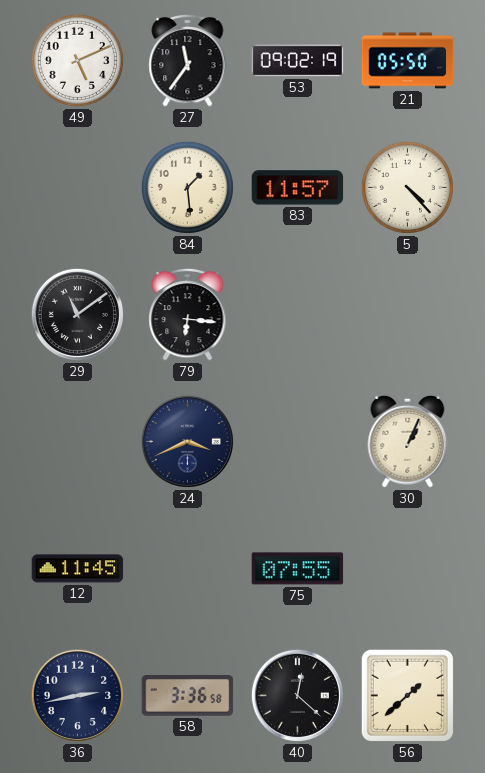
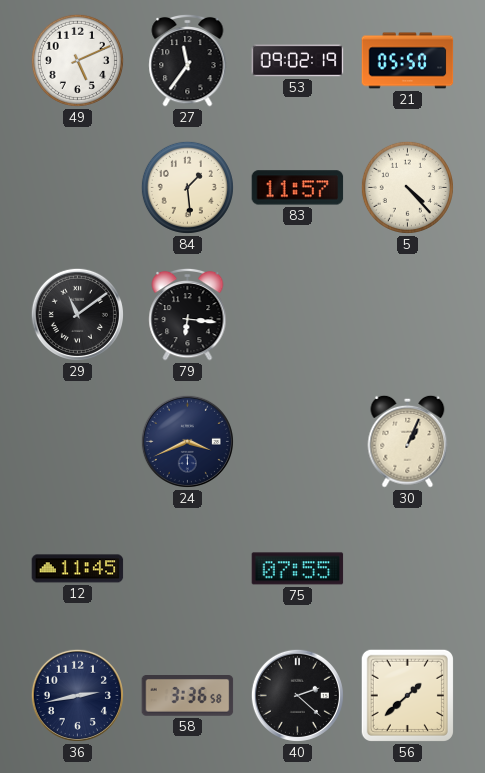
40: 12:22 -> 2:22
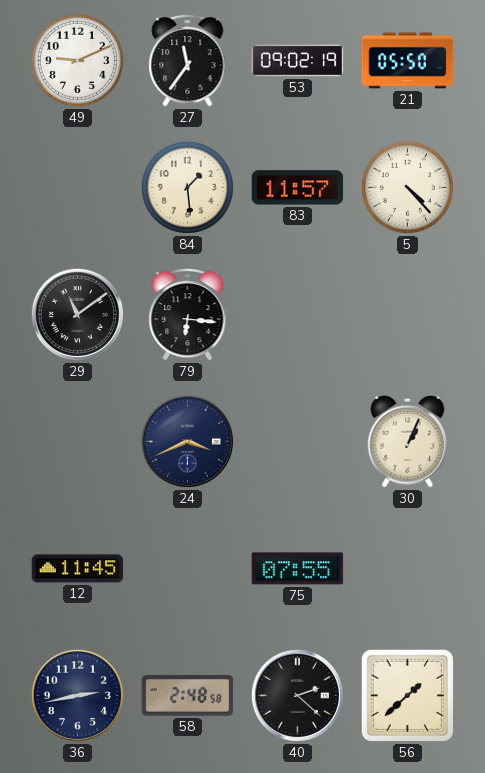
49: 5:11 -> 9:11
58: 3:36 -> 2:48
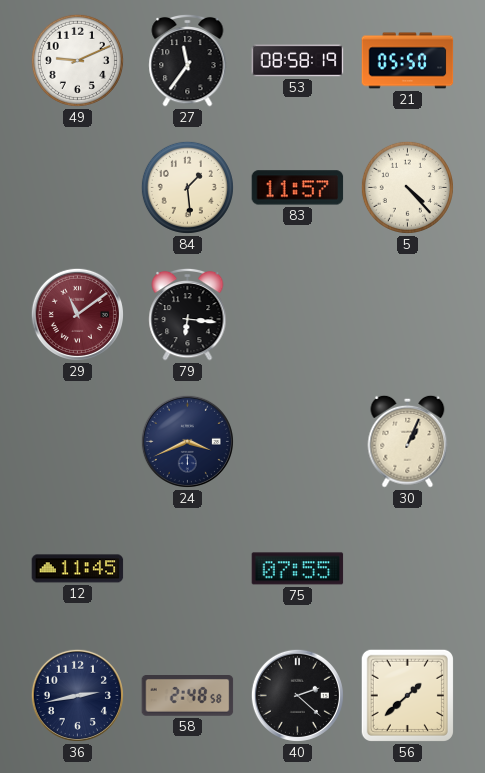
53: 09:02 -> 08:58
29 dial: black -> burgundy
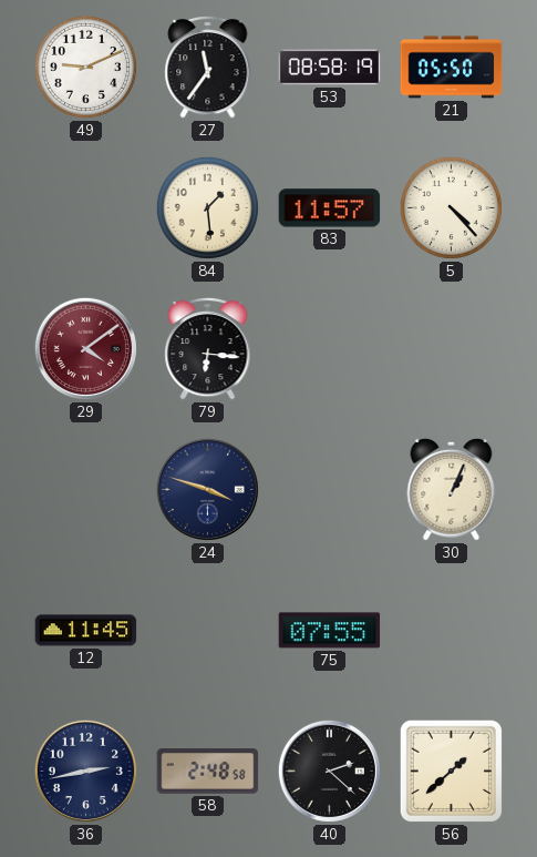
29: 11:09 -> 4:09
24: 3:41 -> 3:48
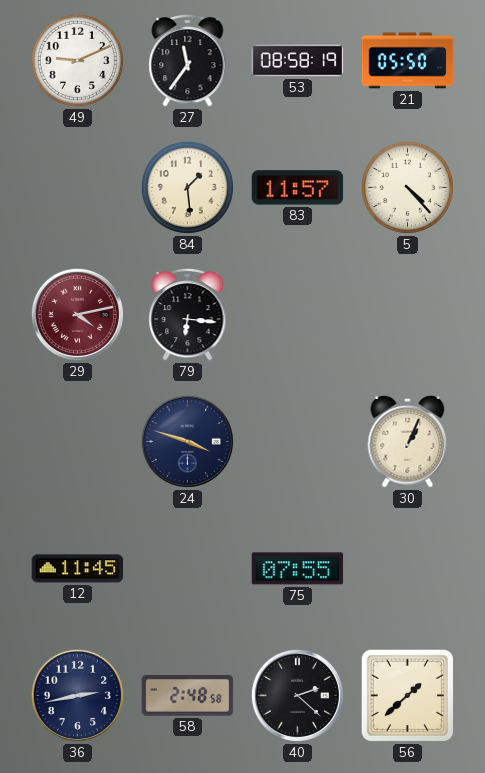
29: 4:09 -> 4:13
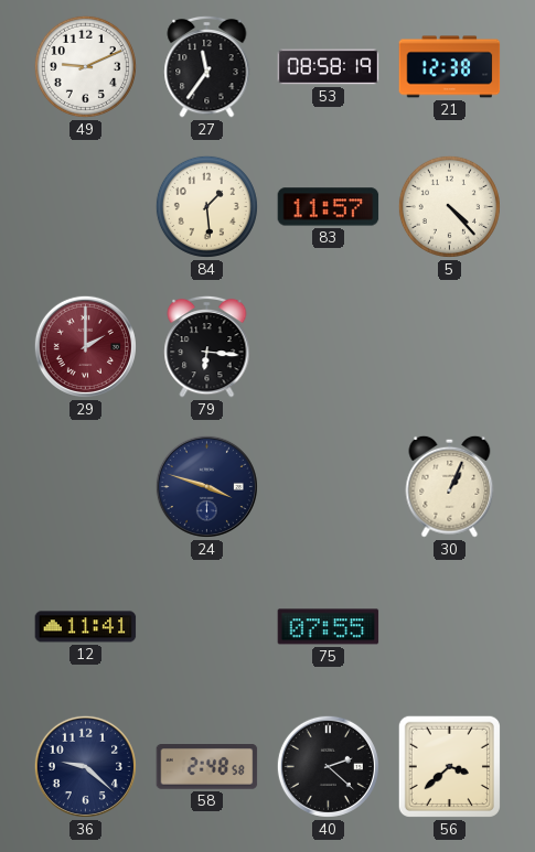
21: 05:50 -> 12:38
29: 4:13 -> 2:00
12: 11:45 -> 11:41
36: 2:43 -> 9:22
56: 1:38 -> 3:38
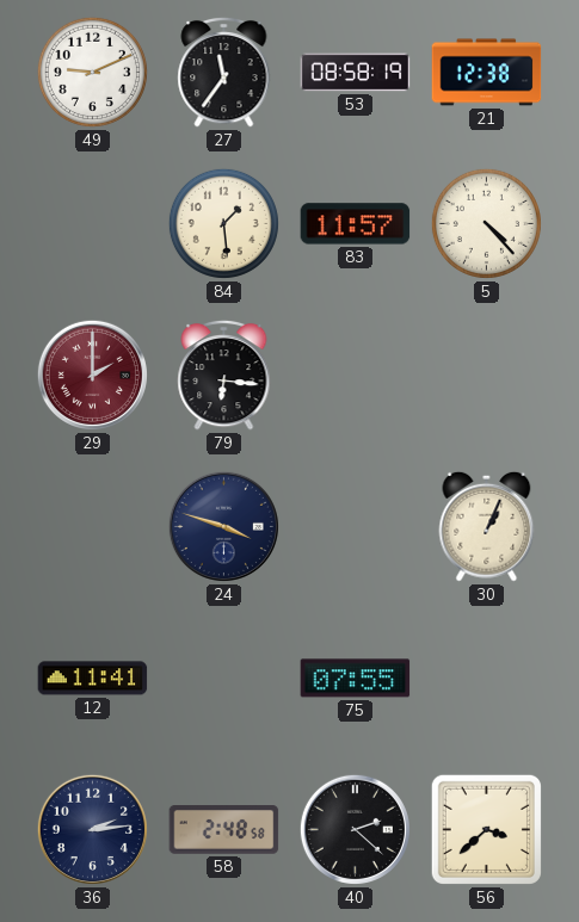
36: 9:22 -> 2:14
